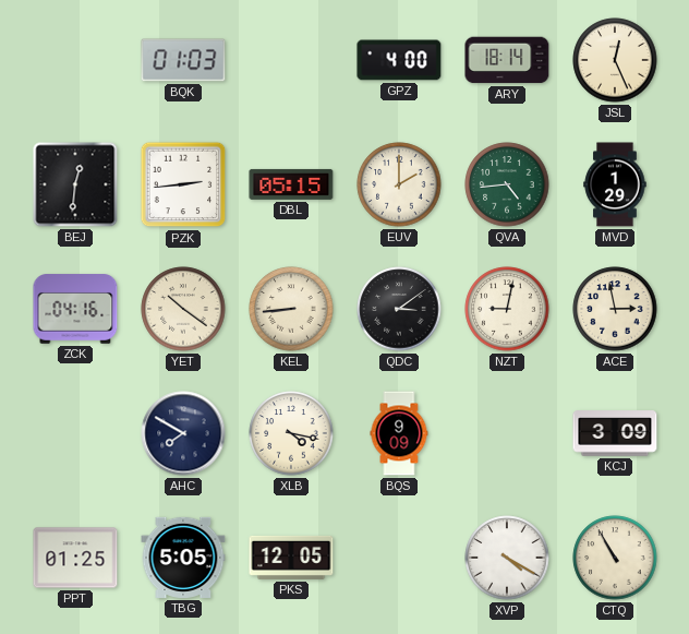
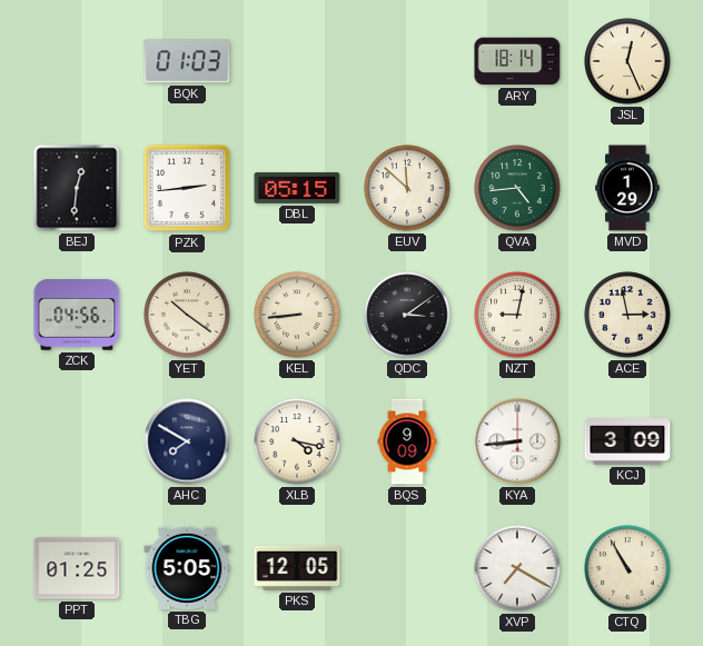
GPZ: 4:00 -> none
EUV: 2:00 -> 11:52
ZCK: 04:16 -> 04:56
KYA: none -> 8:44
XVP: 4:20 -> 7:20
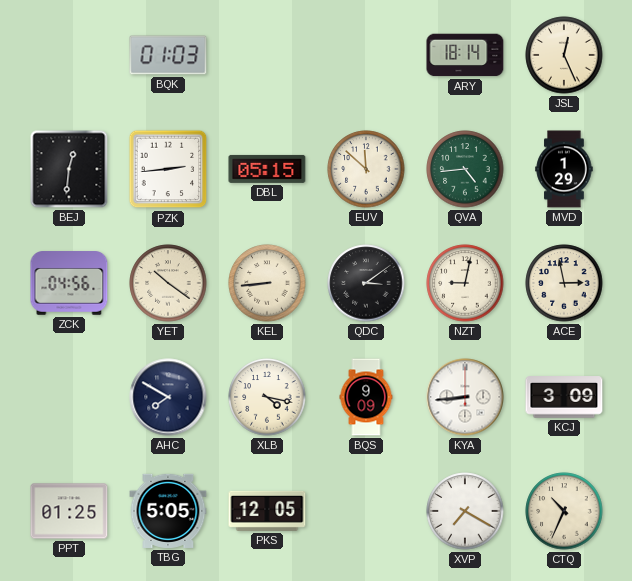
CTQ: 10:55 -> 10:34
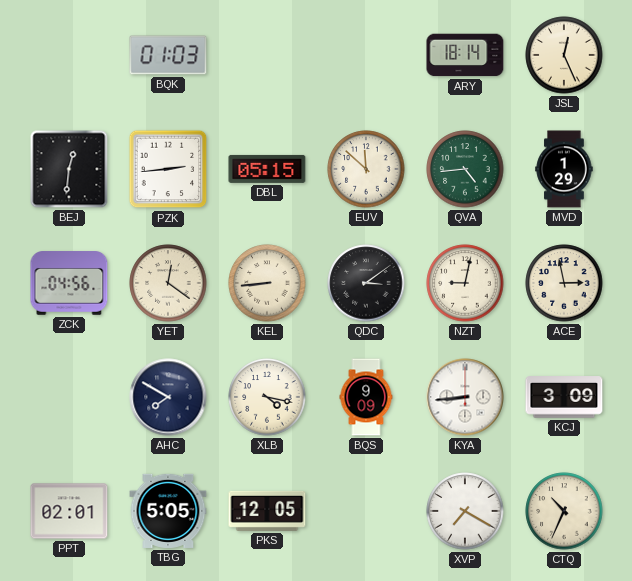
YET: 10:21 -> 12:21
PPT: 01:25 -> 02:01
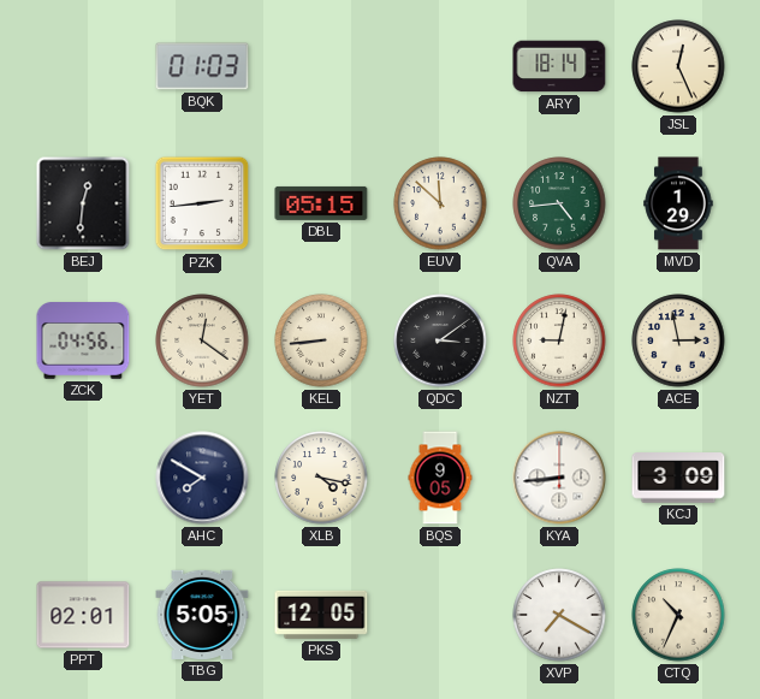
BQS: 9:09 -> 9:05
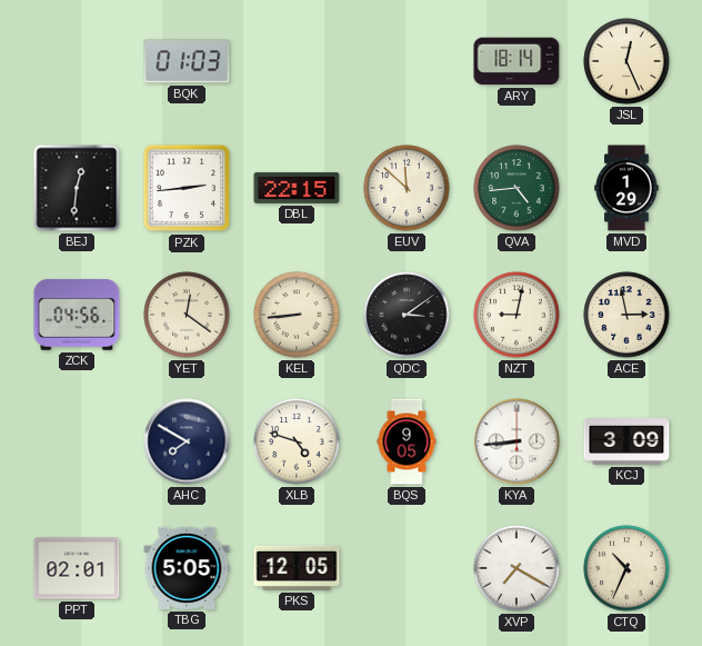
DBL: 05:15 -> 22:15
XLB: 4:17 -> 4:48
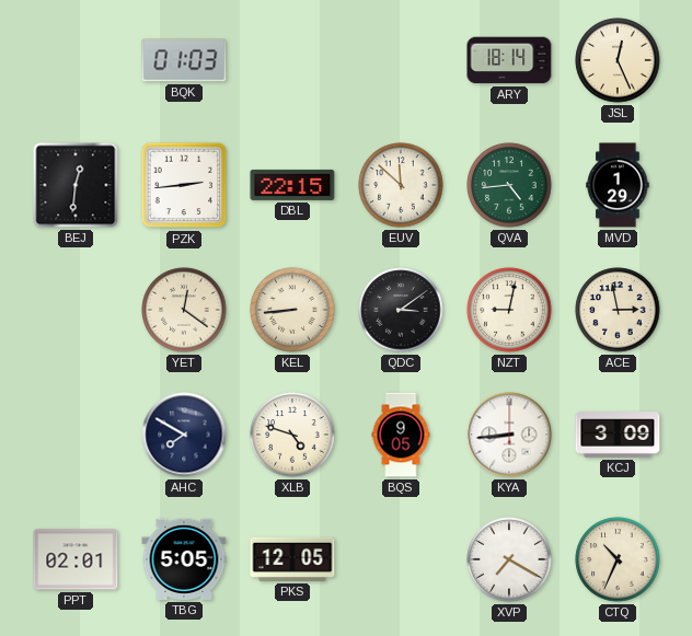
ZCK: 04:56 -> none
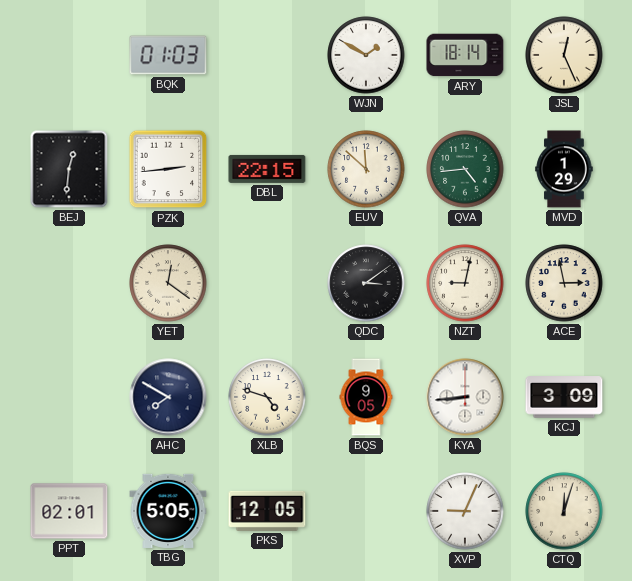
WJN: none -> 1:50
KEL: 8:44 -> none
XVP: 7:20 -> 9:04
CTQ: 10:34 -> 12:03
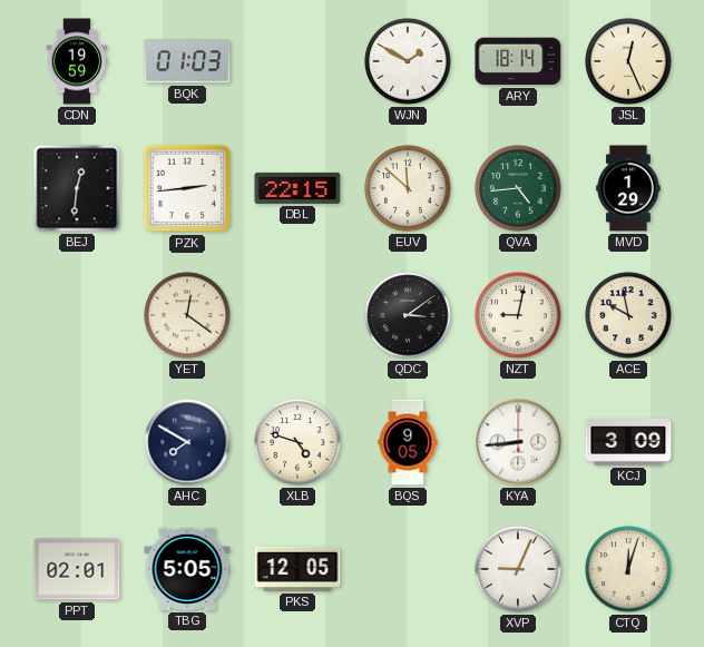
CDN: none -> 19:59
ACE: 2:58 -> 9:58
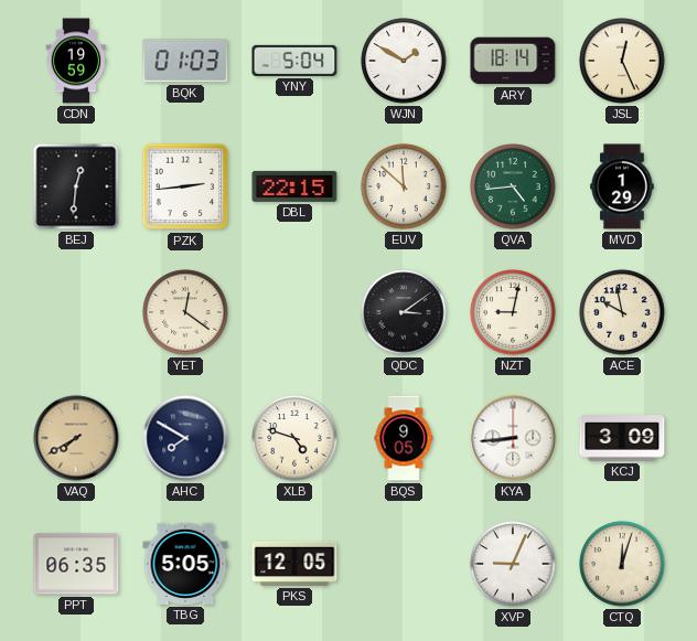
YNY: none -> 5:04
VAQ: none -> 7:40
PPT: 02:01 -> 06:35
